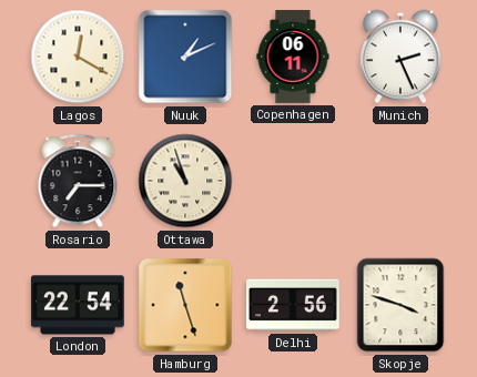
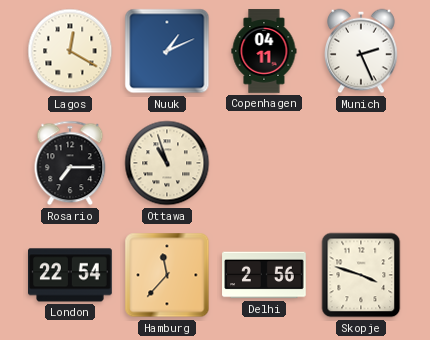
Copenhagen: 06:11 -> 04:11
Hamburg: 11:27 -> 11:37
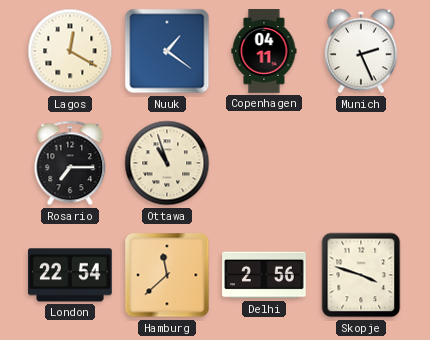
Nuuk: 1:11 -> 1:21
Hamburg: 11:37 -> 11:38
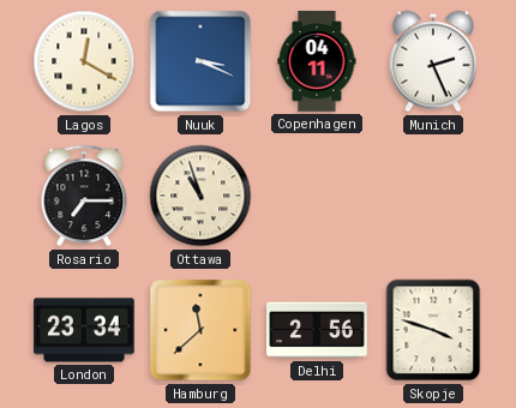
Nuuk: 1:21 -> 3:19
London: 22:54 -> 23:34
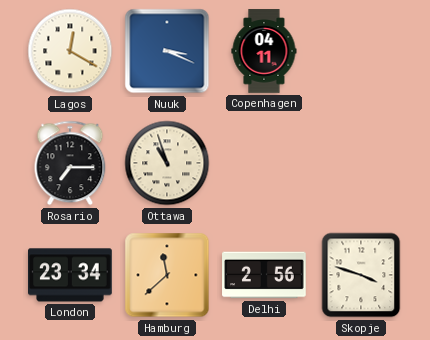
Munich: 2:26 -> none
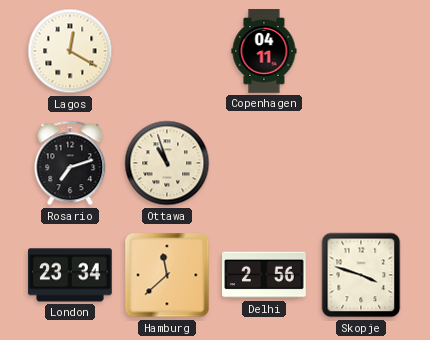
Nuuk: 3:19 -> none
Rosario: 7:15 -> 7:12
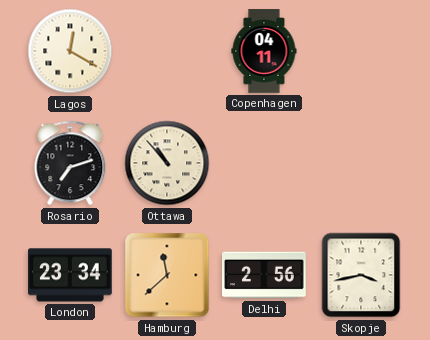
Ottawa: 10:57 -> 10:53
Skopje: 3:48 -> 3:43
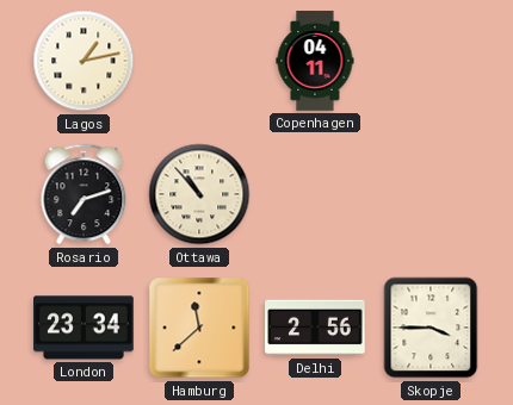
Lagos: 12:20 -> 1:13
Skopje: 3:43 -> 3:45
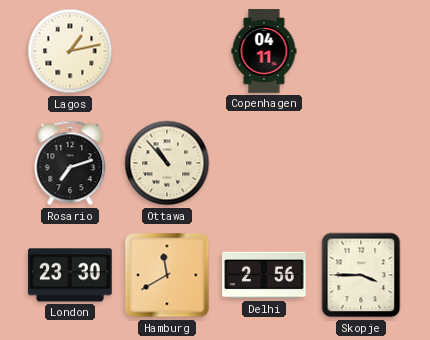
London: 23:34 -> 23:30
Hamburg: 11:38 -> 11:40
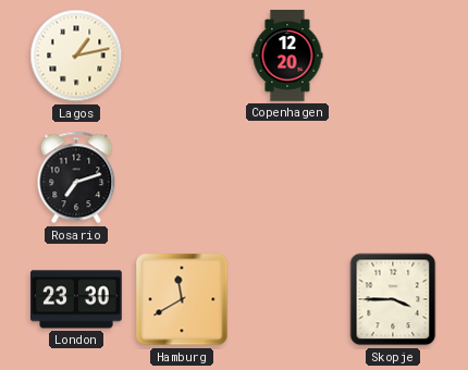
Copenhagen: 04:11 -> 12:20
Ottawa: 10:53 -> none
Delhi: 2:56 -> none
